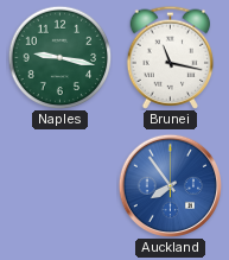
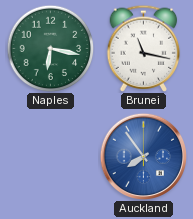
Naples: 9:17 -> 6:17
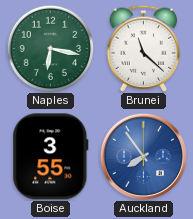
Brunei: 11:17 -> 11:22
Boise: none -> 3:55
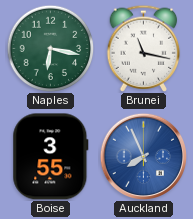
Brunei: 11:22 -> 11:17
Auckland: 7:54 -> 7:56
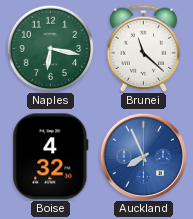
Brunei: 11:17 -> 11:22
Boise: 3:55 -> 4:32
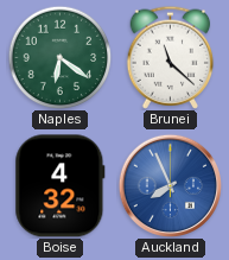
Naples: 6:17 -> 6:21
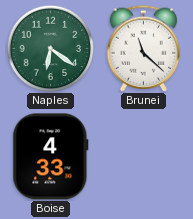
Boise: 4:32 -> 4:33
Auckland: 7:56 -> none
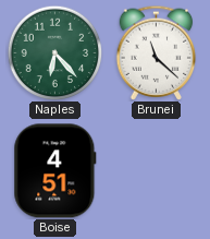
Naples: 6:21 -> 6:23
Boise: 4:33 -> 4:51
